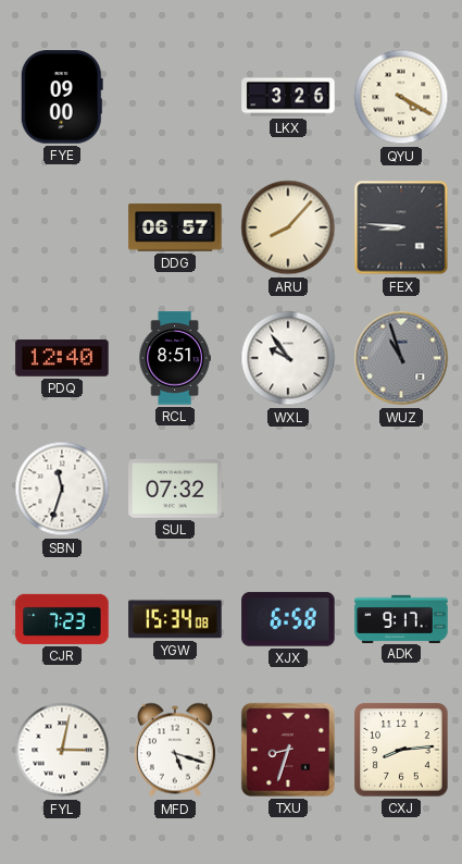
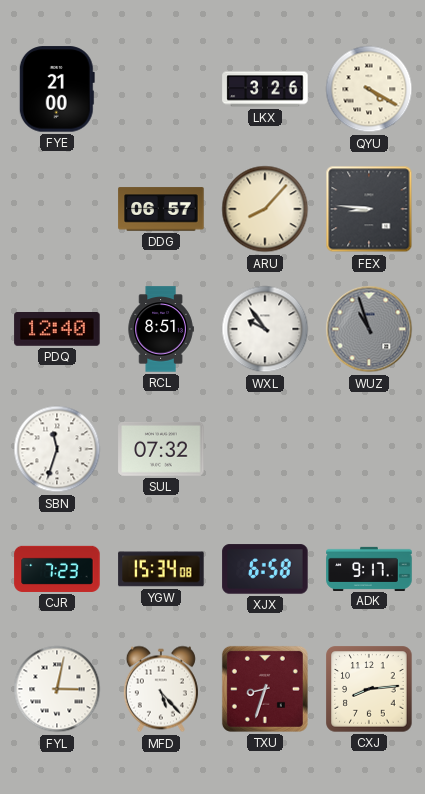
FYE: 09:00 -> 21:00
MFD: 5:18 -> 5:23
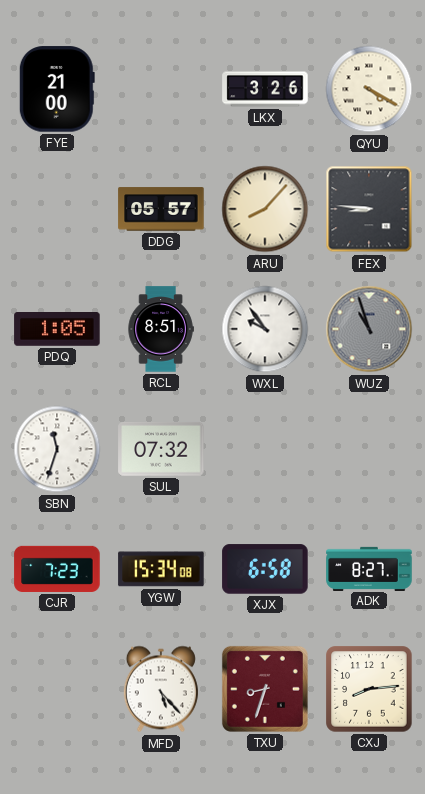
DDG: 06:57 -> 05:57
PDQ: 12:40 -> 1:05
ADK: 9:17 -> 8:27
FYL: 3:02 -> none
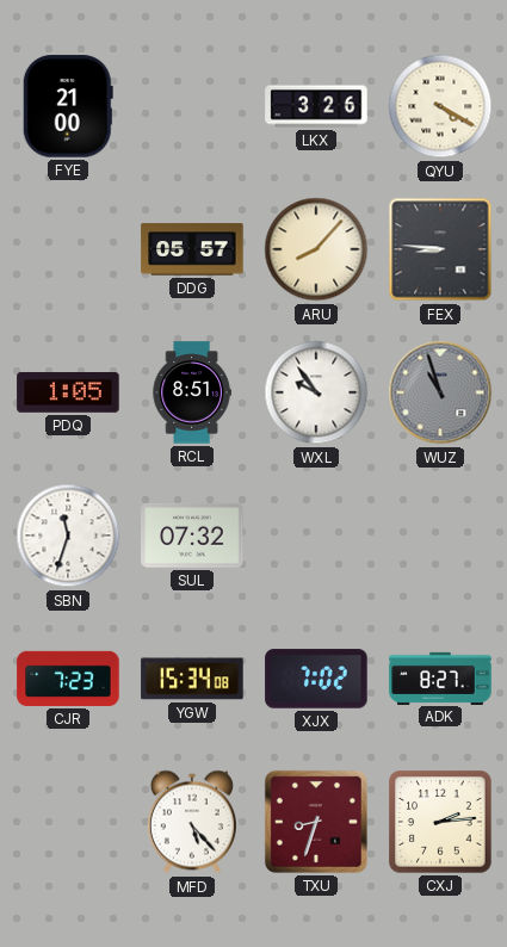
XJX: 6:58 -> 7:02
CXJ: 8:14 -> 2:14
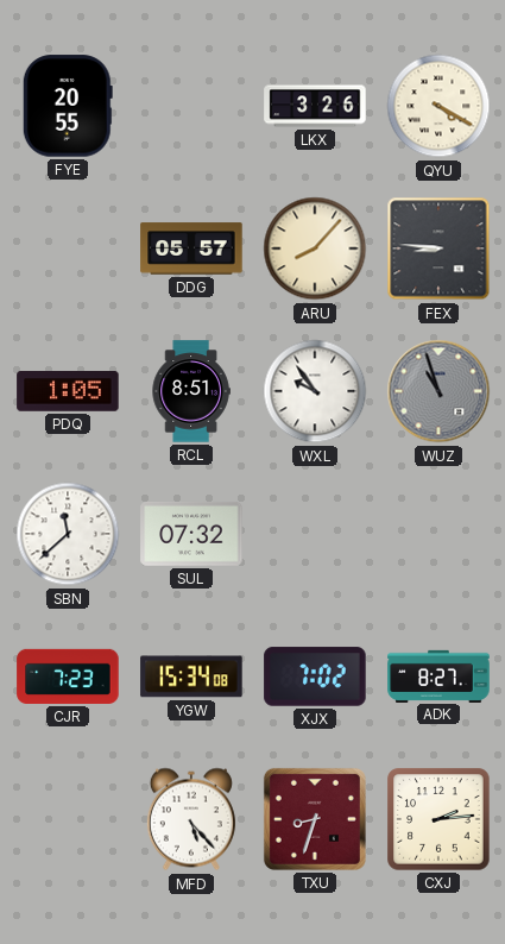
FYE: 21:00 -> 20:55
SBN: 11:33 -> 11:38
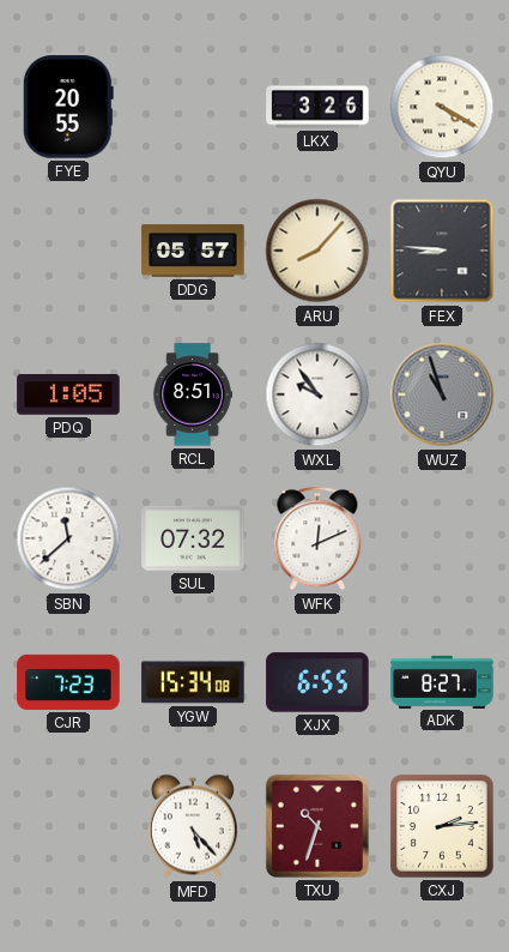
WFK: none -> 12:11
XJX: 7:02 -> 6:55
TXU: 8:33 -> 10:33
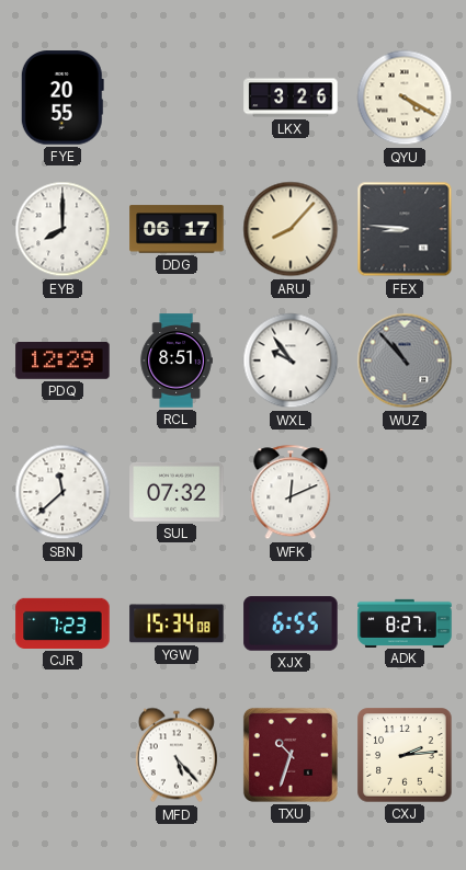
EYB: none -> 8:00
DDG: 05:57 -> 06:17
PDQ: 1:05 -> 12:29
WUZ: 10:57 -> 10:53
